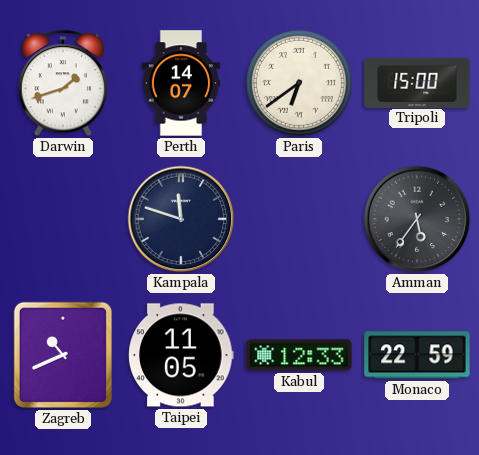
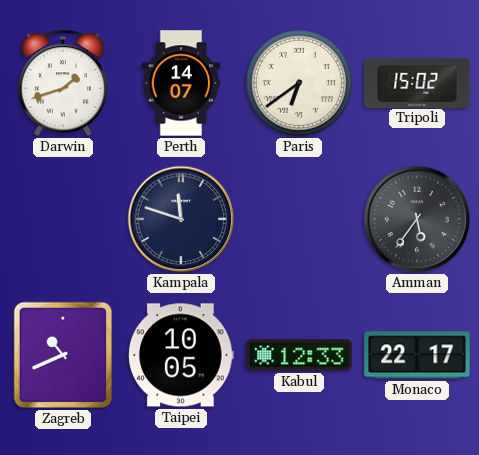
Tripoli: 15:00 -> 15:02
Taipei: 11:05 -> 10:05
Monaco: 22:59 -> 22:17
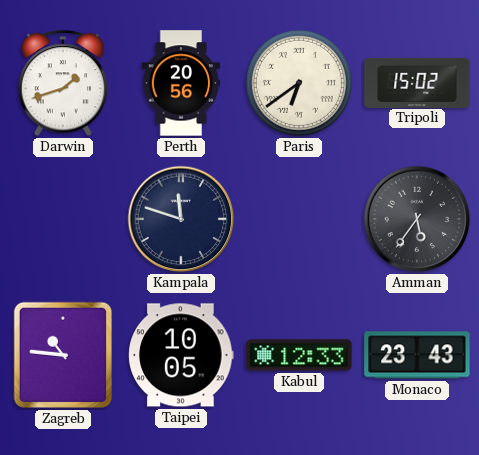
Perth: 14:07 -> 20:56
Zagreb: 10:41 -> 10:46
Monaco: 22:17 -> 23:43
